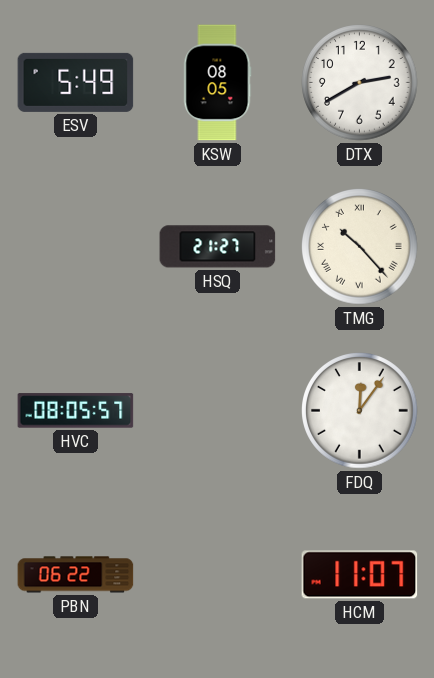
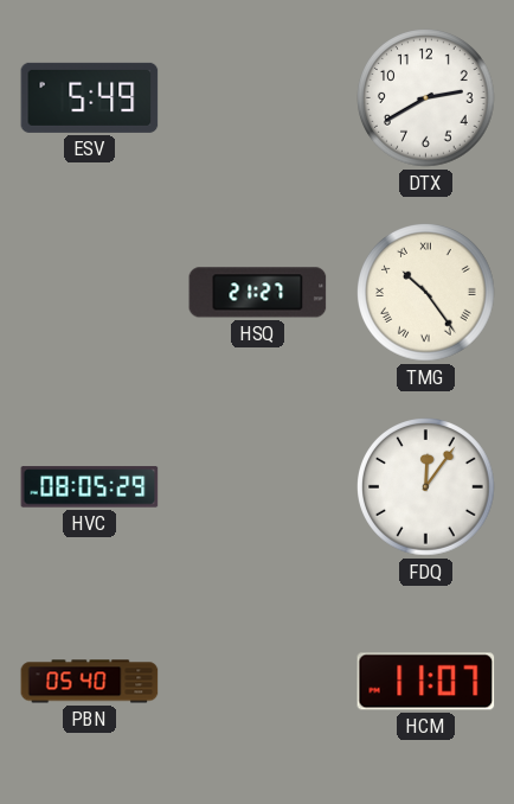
KSW: 08:05 -> none
TMG: 10:23 -> 10:24
HVC: 08:05:57 -> 08:05:29
PBN: 06:22 -> 05:40
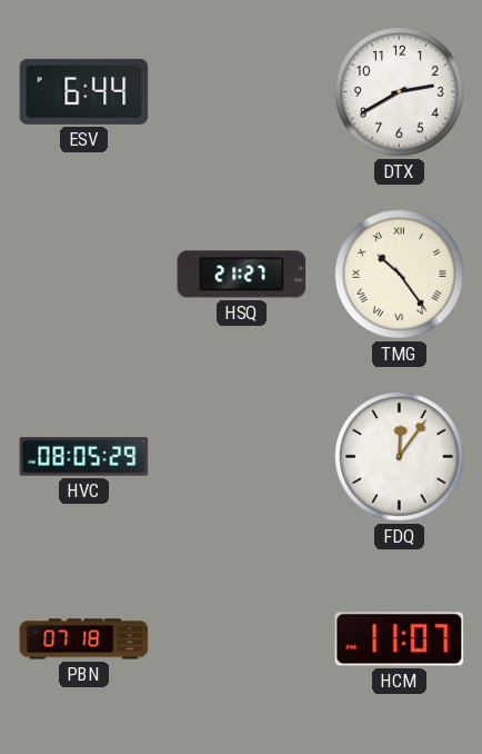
ESV: 5:49 -> 6:44
PBN: 05:40 -> 07:18
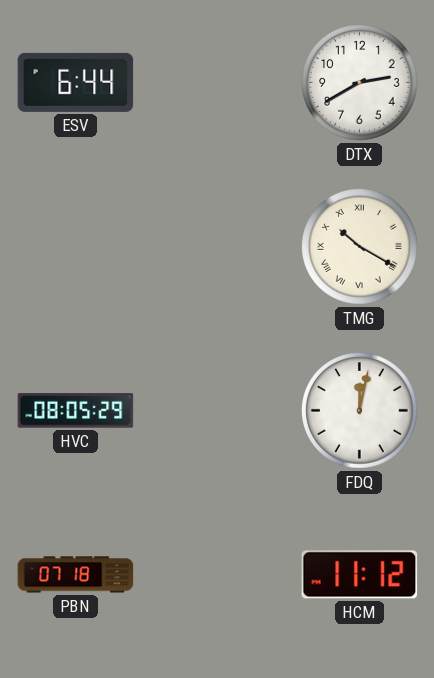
HSQ: 21:27 -> none
TMG: 10:24 -> 10:20
FDQ: 12:06 -> 12:02
HCM: 11:07 -> 11:12
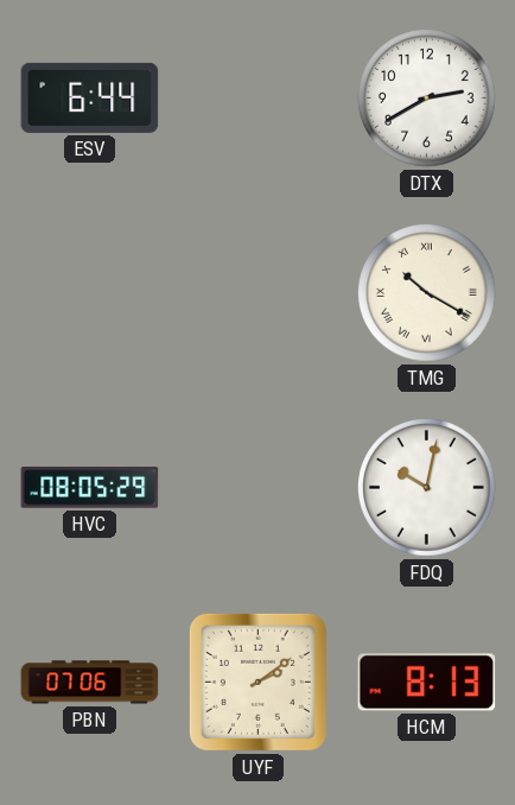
FDQ: 12:02 -> 10:02
PBN: 07:18 -> 07:06
UYF: none -> 2:09
HCM: 11:12 -> 8:13
